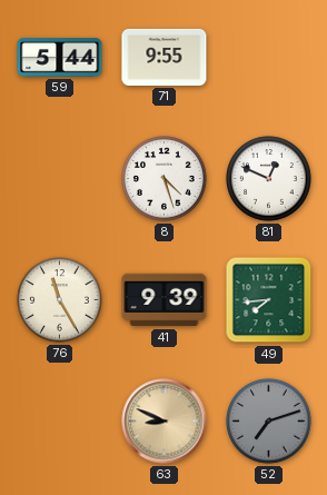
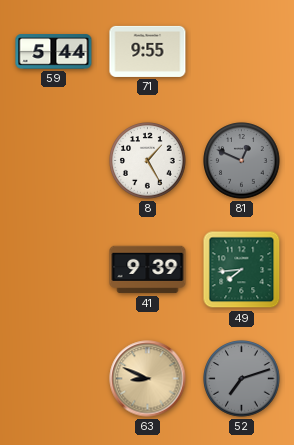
8: 4:27 -> 1:25
81 dial: white -> grey
76: 11:25 -> none
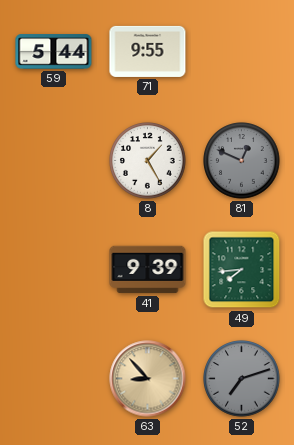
63: 8:49 -> 8:53
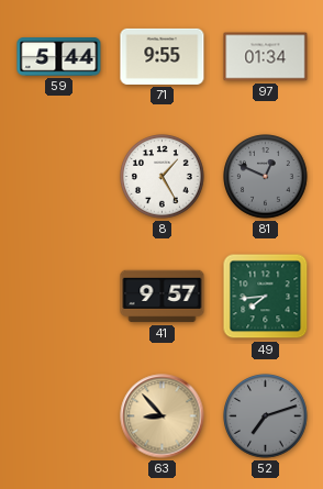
97: none -> 01:34
41: 9:39 -> 9:57
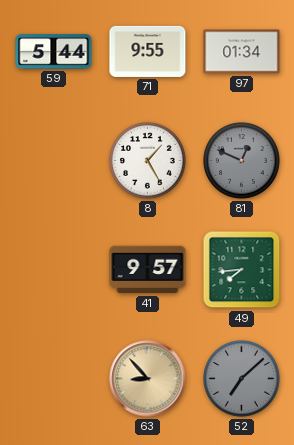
52: 7:12 -> 7:08
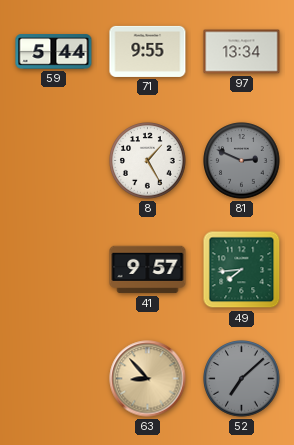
97: 01:34 -> 13:34
81: 12:49 -> 2:49
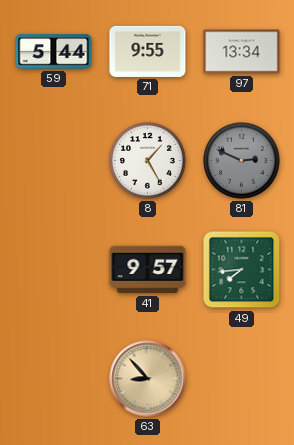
52: 7:08 -> none
